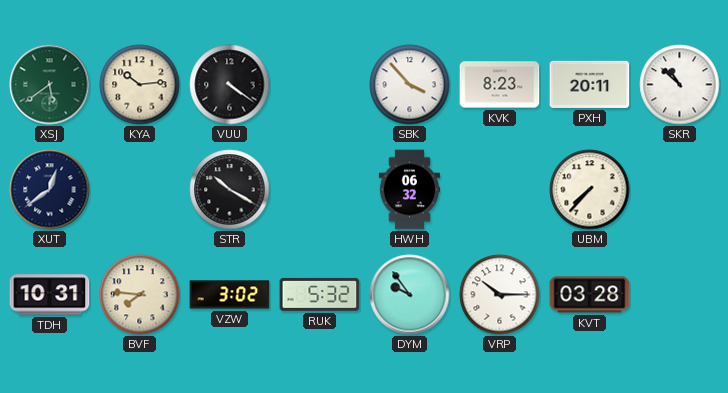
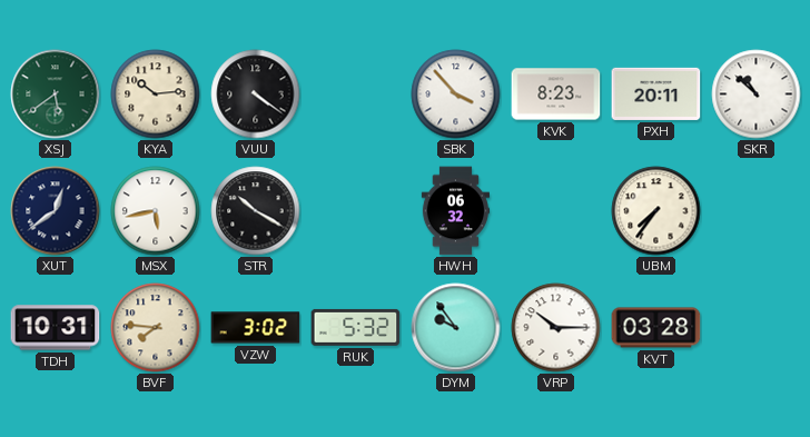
MSX: none -> 5:43
UBM: 7:37 -> 7:36
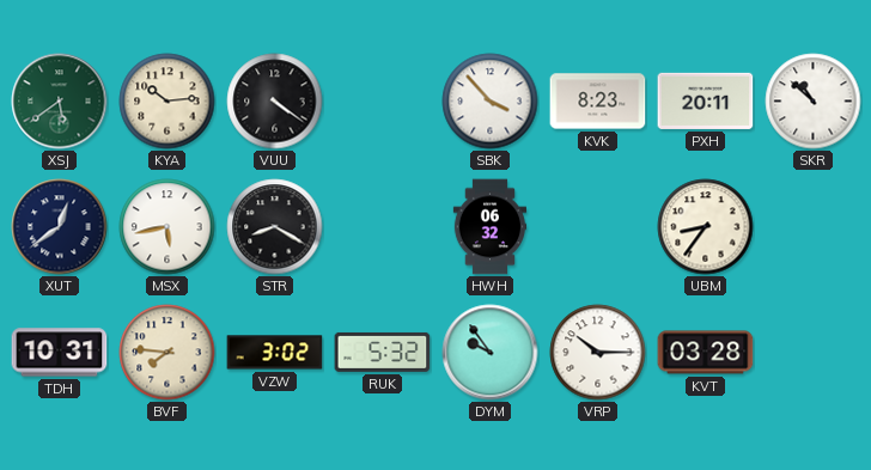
STR: 10:20 -> 8:20
UBM: 7:36 -> 8:36
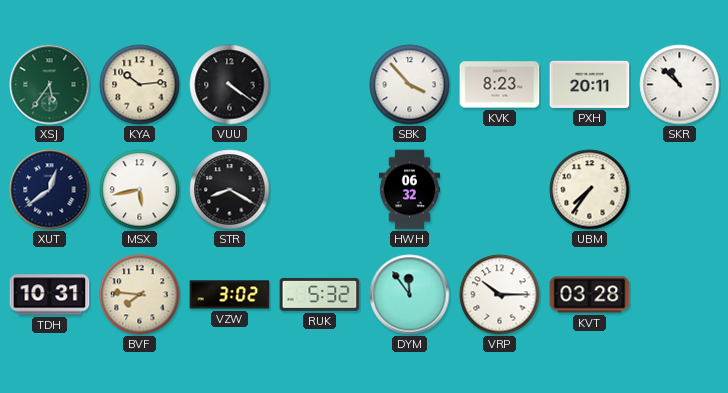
XSJ: 5:39 -> 5:36
UBM: 8:36 -> 7:36
DYM: 9:54 -> 11:54
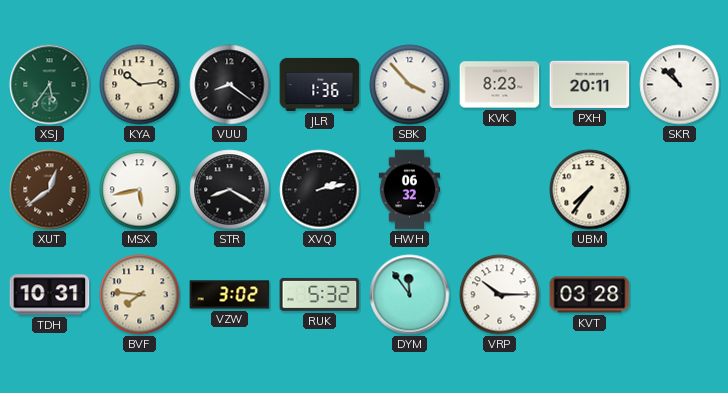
VUU: 4:21 -> 8:21
JLR: none -> 1:36
XUT dial: navy -> brown
XVQ: none -> 2:13
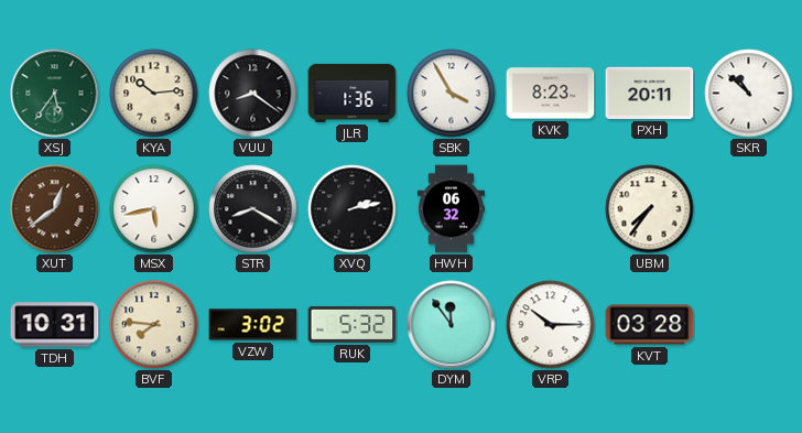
SBK: 3:53 -> 3:55
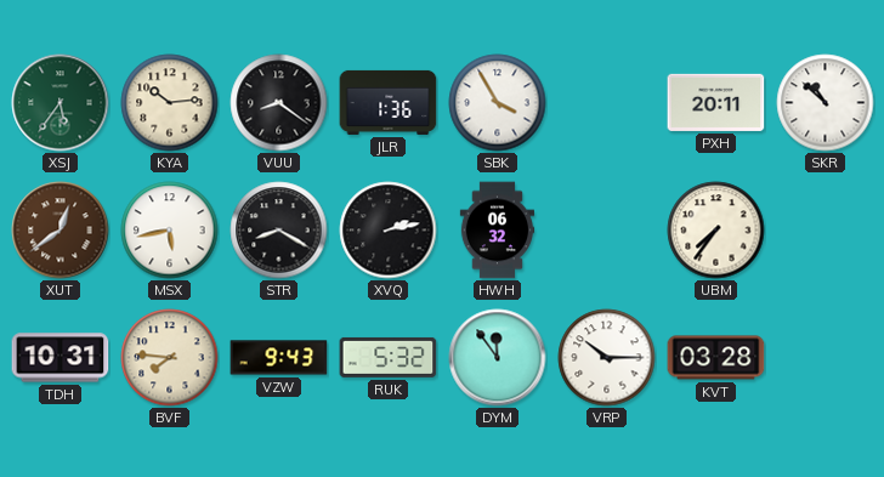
KVK: 8:23 -> none
VZW: 3:02 -> 9:43
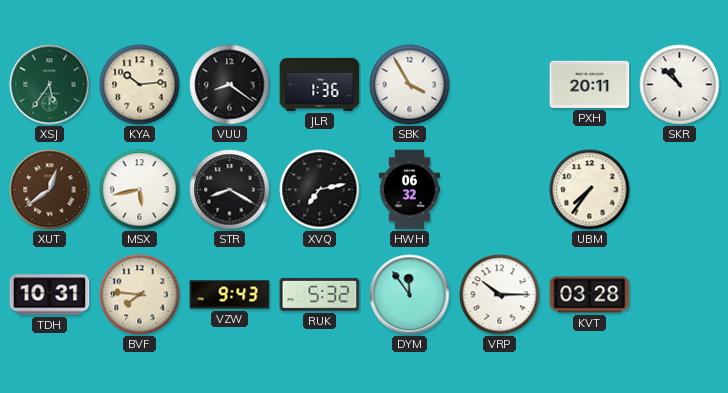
XVQ: 2:13 -> 7:13
